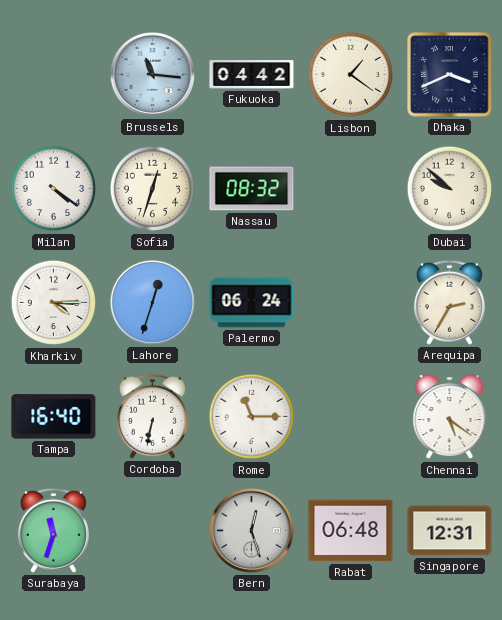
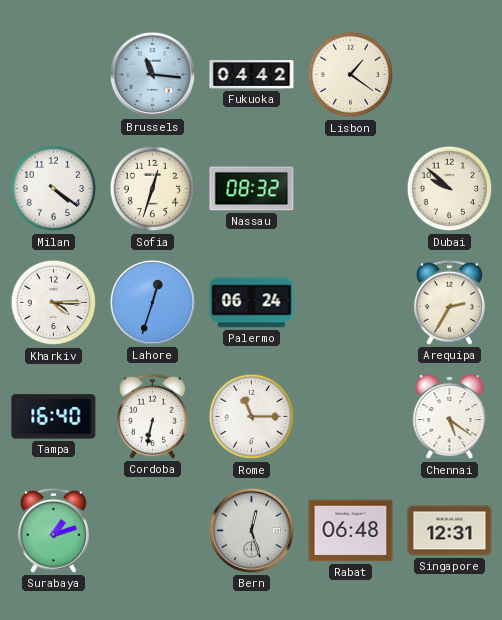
Dhaka: 3:41 -> none
Surabaya: 11:33 -> 1:12
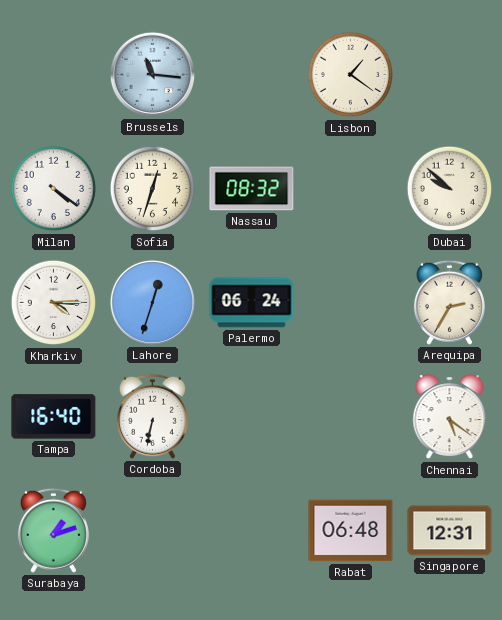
Fukuoka: 04:42 -> none
Rome: 11:15 -> none
Bern: 12:27 -> none
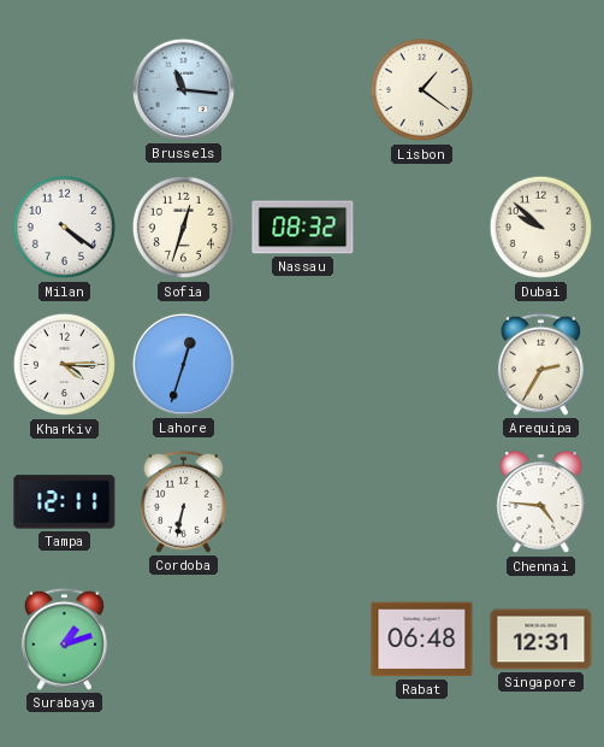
Palermo: 06:24 -> none
Tampa: 16:40 -> 12:11
Chennai: 5:21 -> 4:46
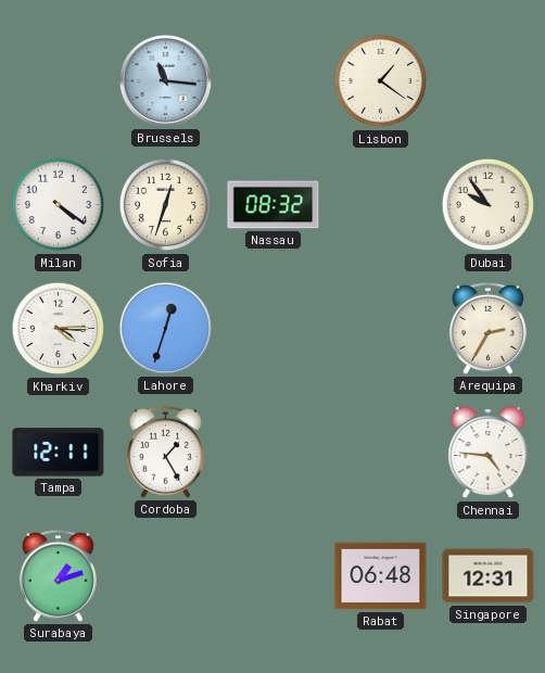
Dubai: 9:52 -> 9:54
Cordoba: 6:32 -> 1:25
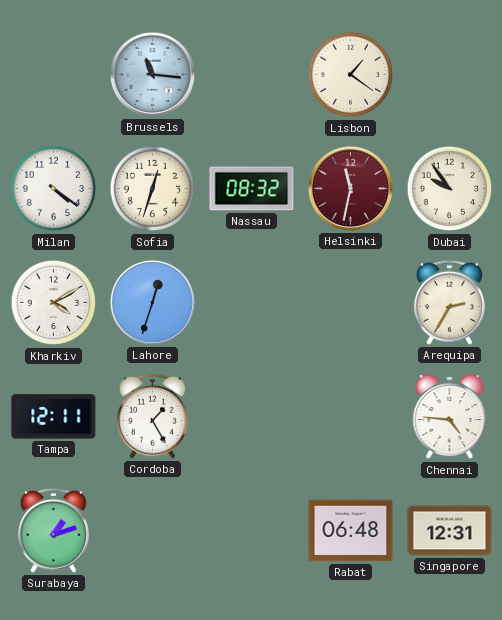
Helsinki: none -> 11:32
Kharkiv: 4:15 -> 4:10
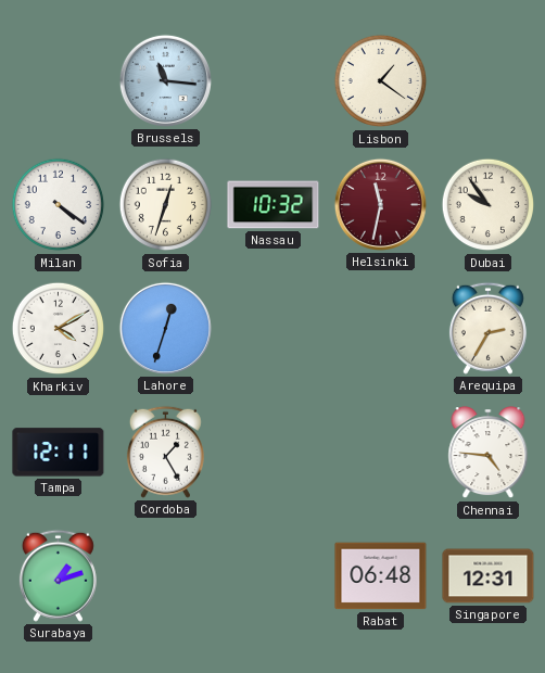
Nassau: 08:32 -> 10:32
